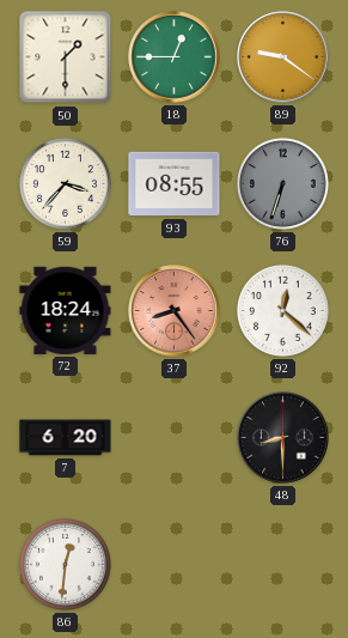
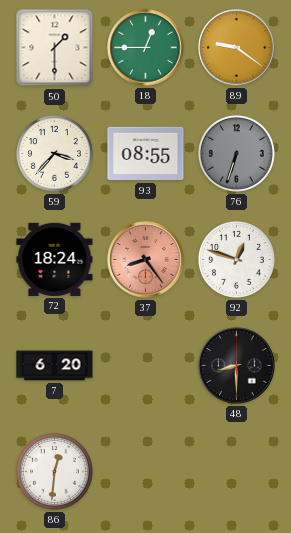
92: 12:22 -> 12:48
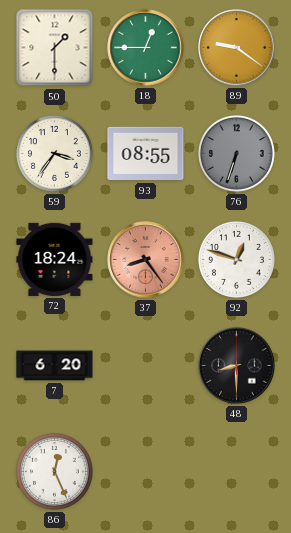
59: 3:37 -> 3:36
86: 12:31 -> 12:26
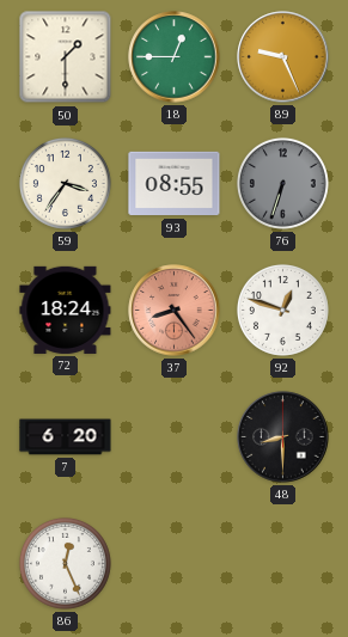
89: 9:21 -> 9:26
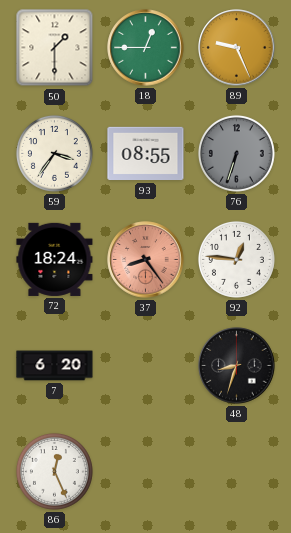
92: 12:48 -> 12:46
48: 8:30 -> 8:33
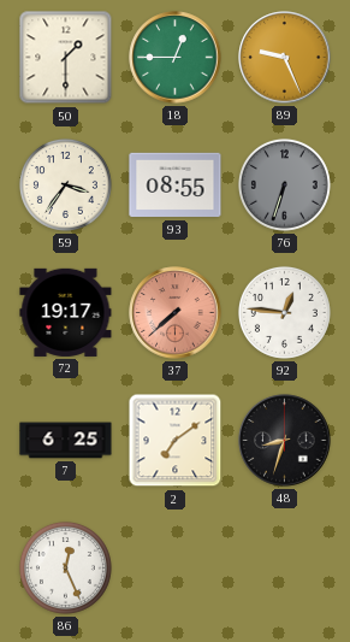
72: 18:24 -> 19:17
37: 8:24 -> 7:38
7: 6:20 -> 6:25
2: none -> 7:09
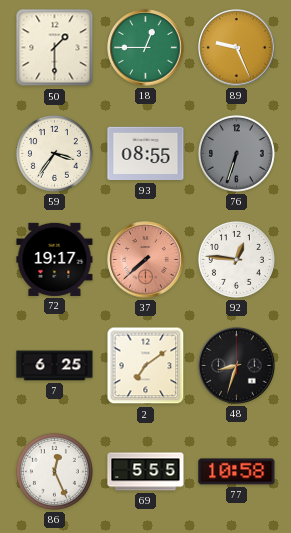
69: none -> 5:55
77: none -> 10:58
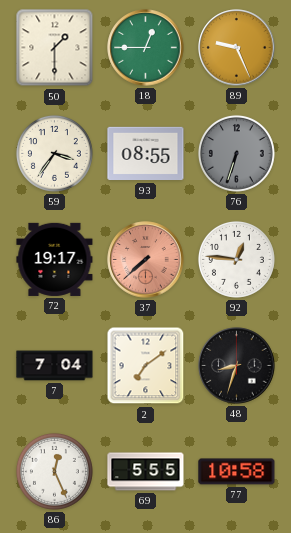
7: 6:25 -> 7:04
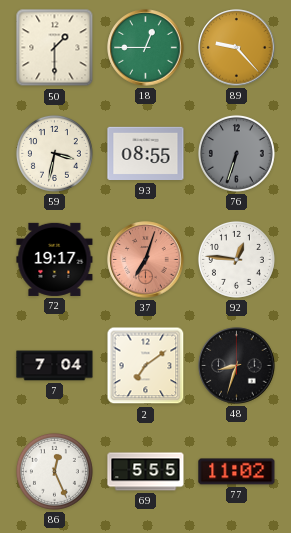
89: 9:26 -> 9:23
59: 3:36 -> 3:32
37: 7:38 -> 7:03
77: 10:58 -> 11:02
